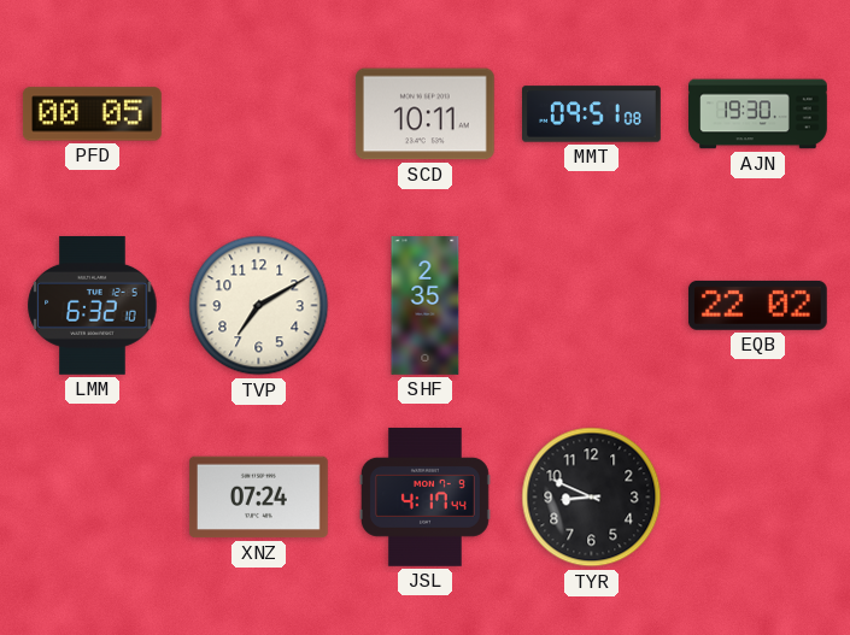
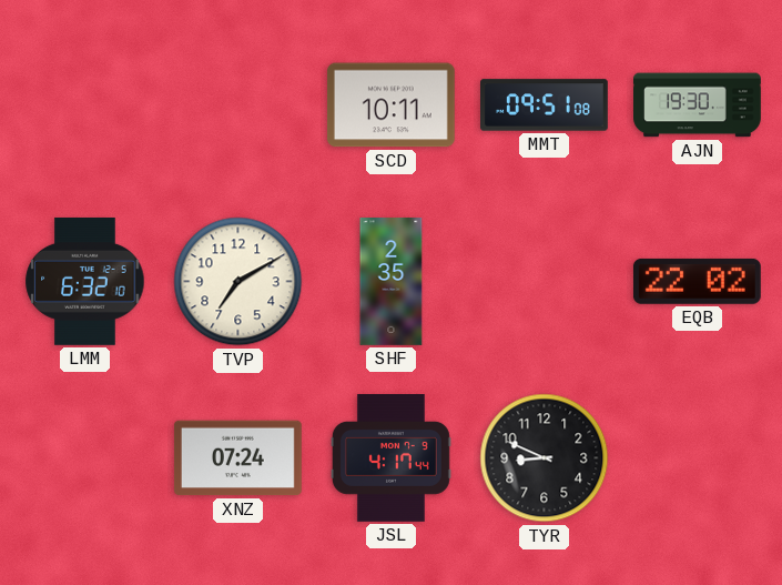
PFD: 00:05 -> none
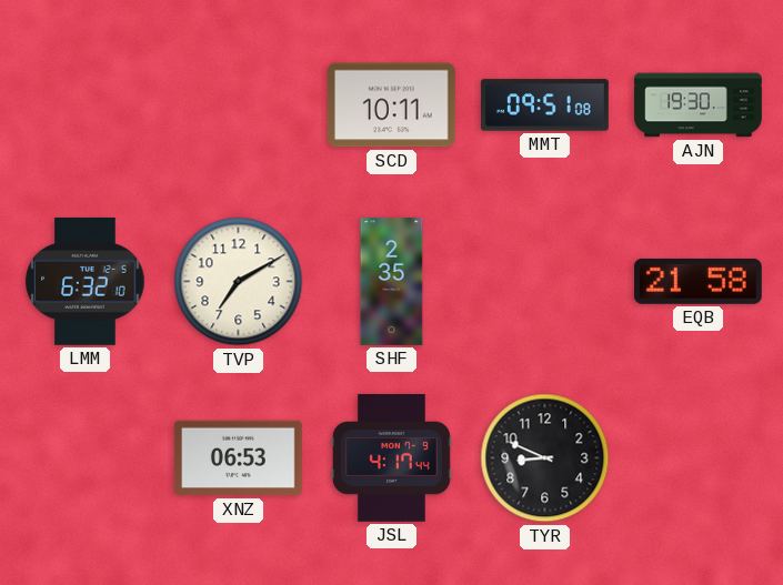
EQB: 22:02 -> 21:58
XNZ: 07:24 -> 06:53
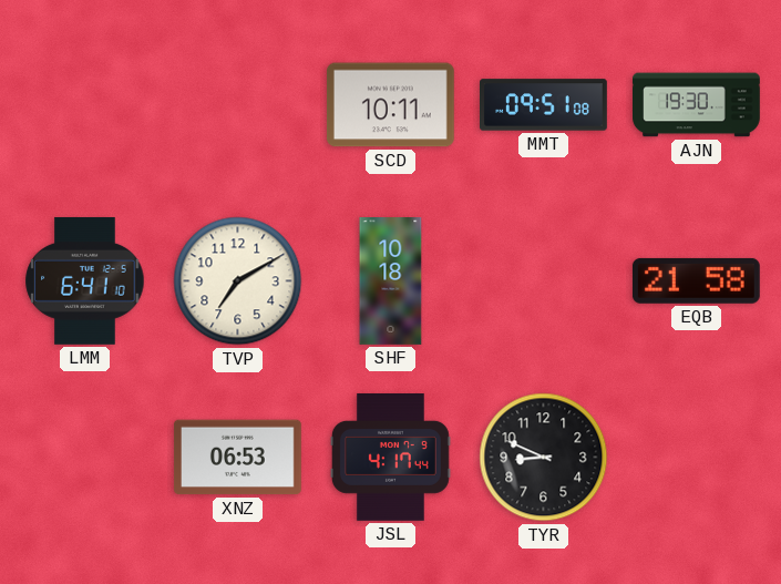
LMM: 6:32 -> 6:41
SHF: 2:35 -> 10:18
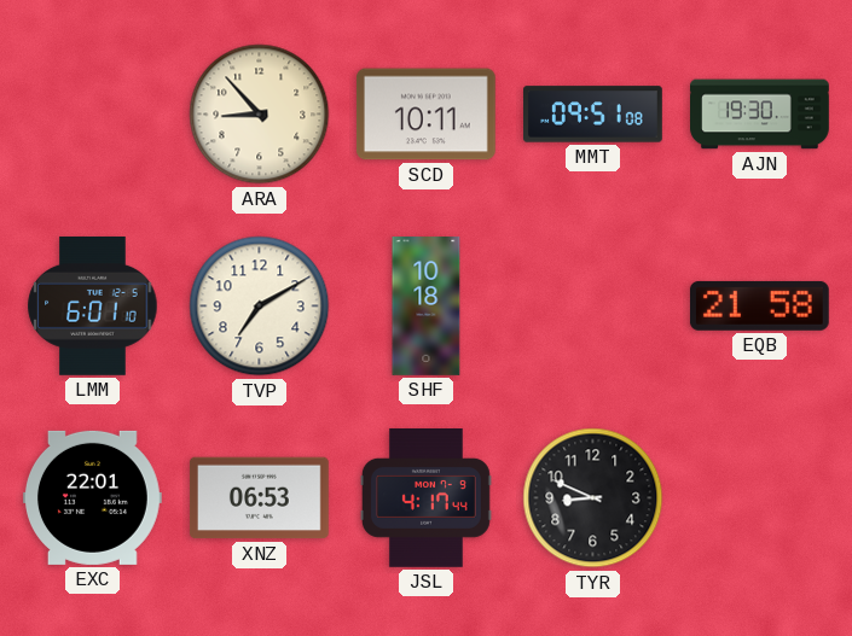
ARA: none -> 8:53
LMM: 6:41 -> 6:01
EXC: none -> 22:01
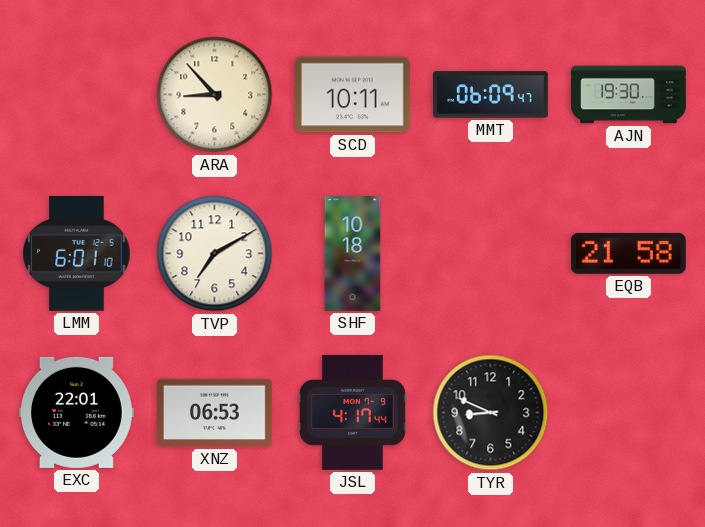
MMT: 09:51 -> 06:09
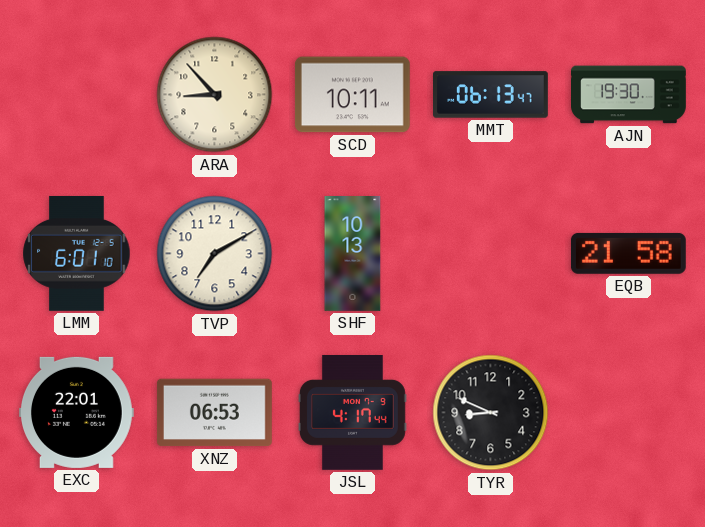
MMT: 06:09 -> 06:13
SHF: 10:18 -> 10:13
